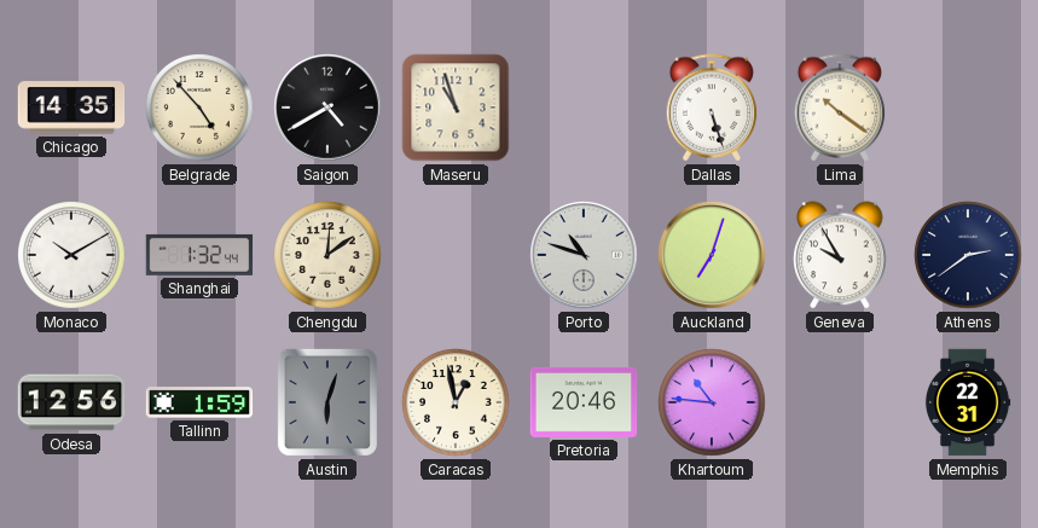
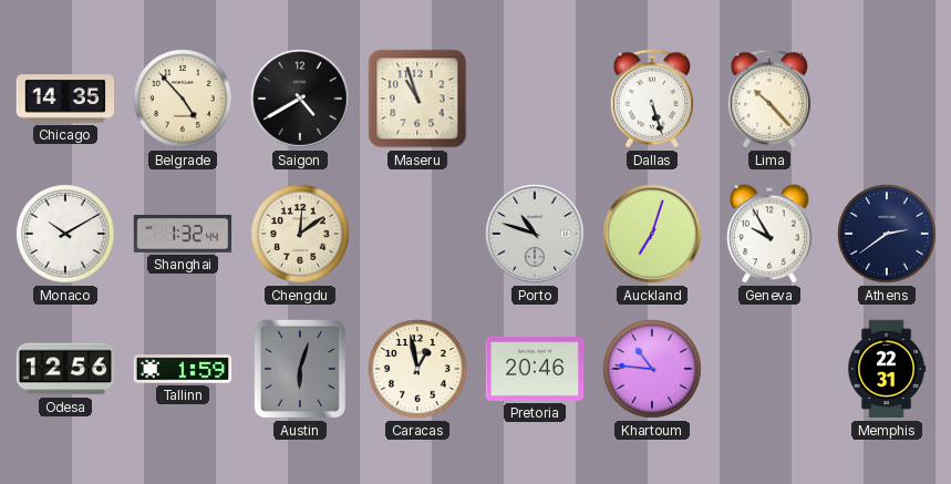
Lima: 10:21 -> 10:23
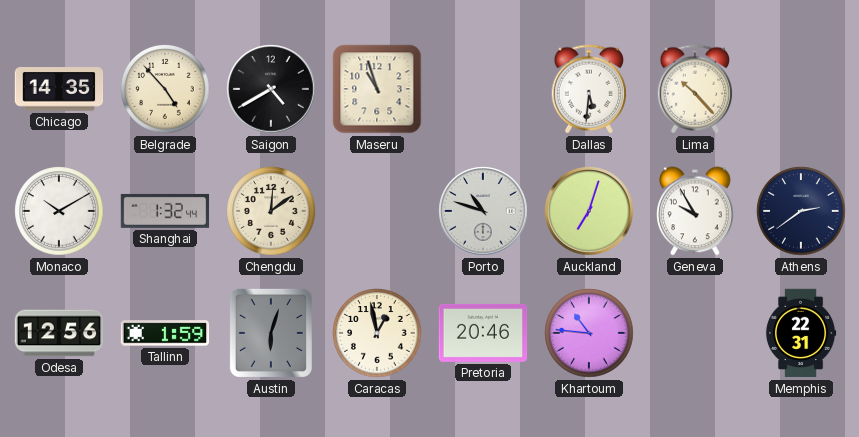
Dallas: 5:27 -> 5:31
